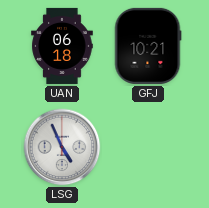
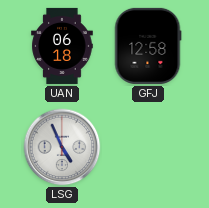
GFJ: 10:21 -> 12:58
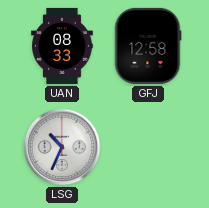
UAN: 06:18 -> 08:33
LSG: 4:56 -> 10:34
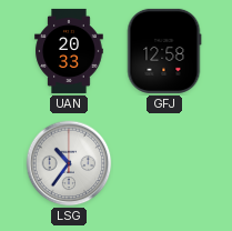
UAN: 08:33 -> 20:33
LSG: 10:34 -> 10:36
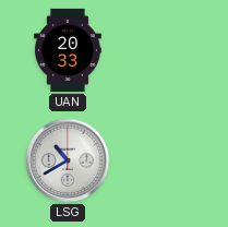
GFJ: 12:58 -> none
LSG: 10:36 -> 10:40
